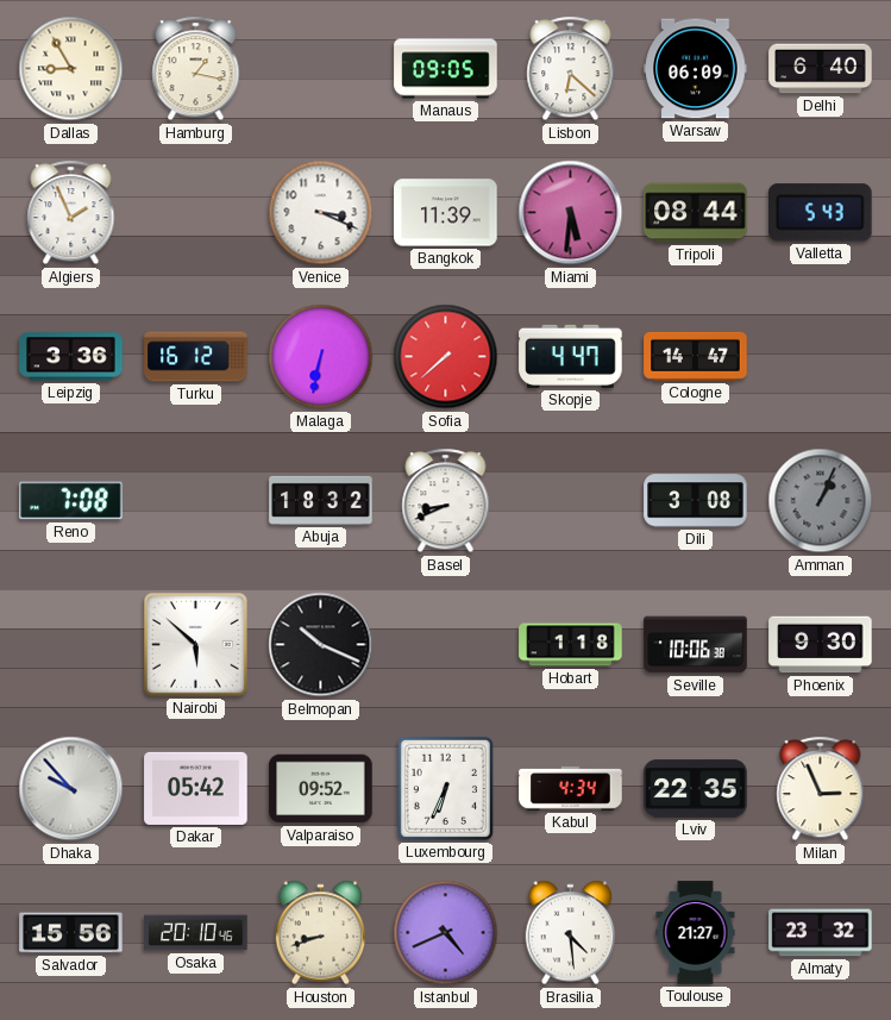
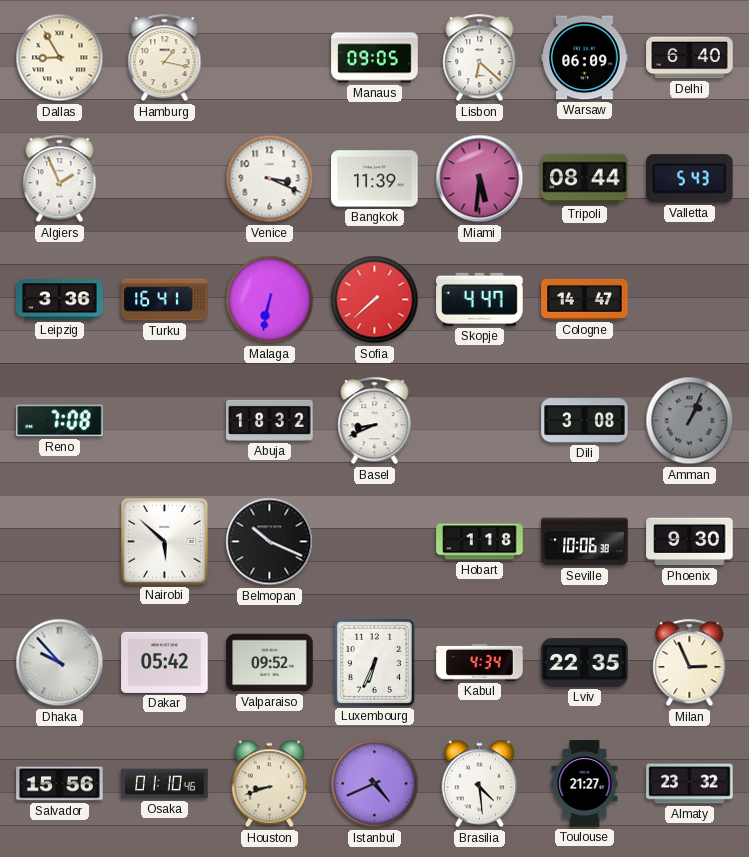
Turku: 16:12 -> 16:41
Osaka: 20:10 -> 01:10
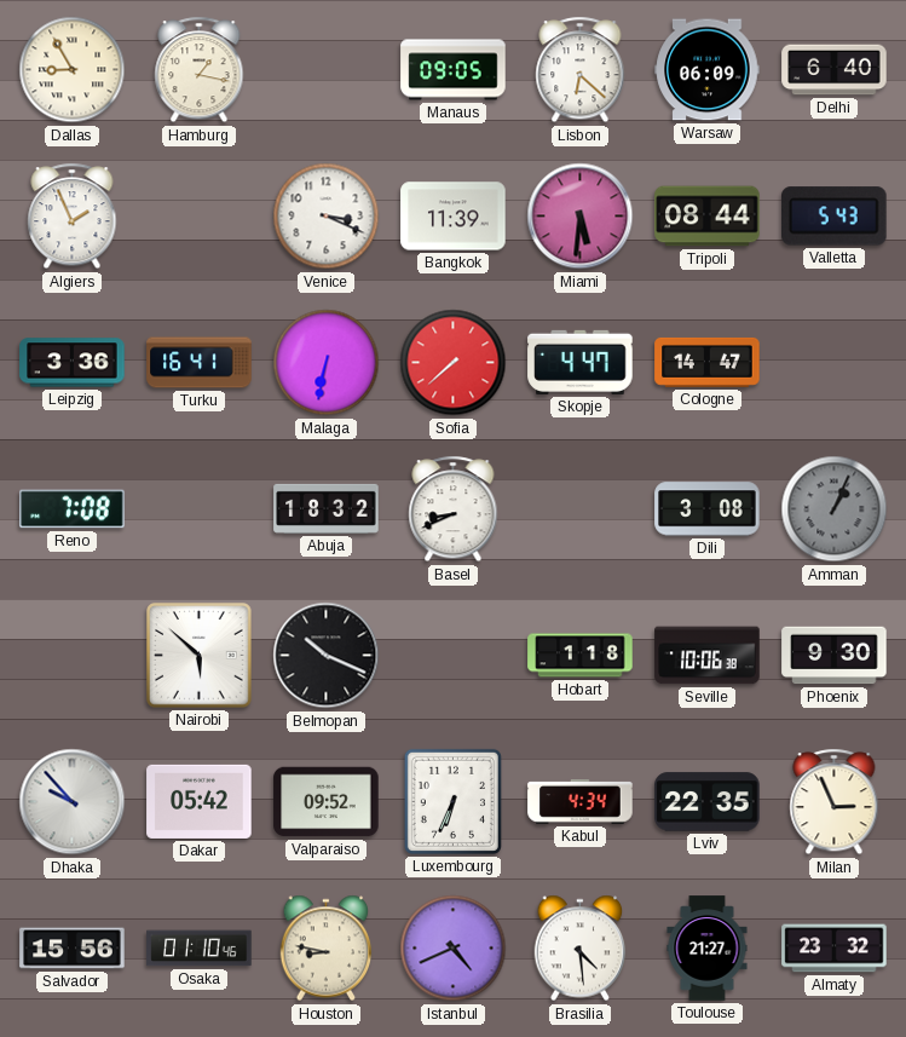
Houston: 8:42 -> 8:47
